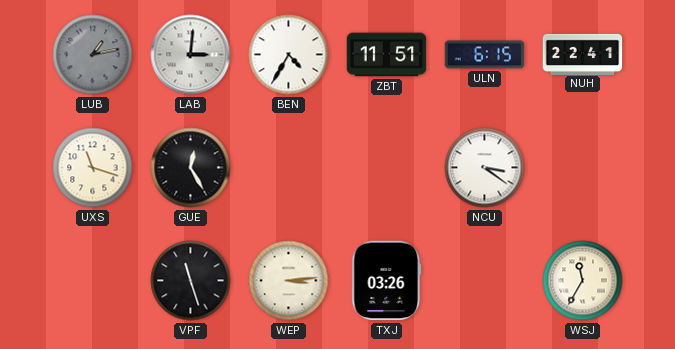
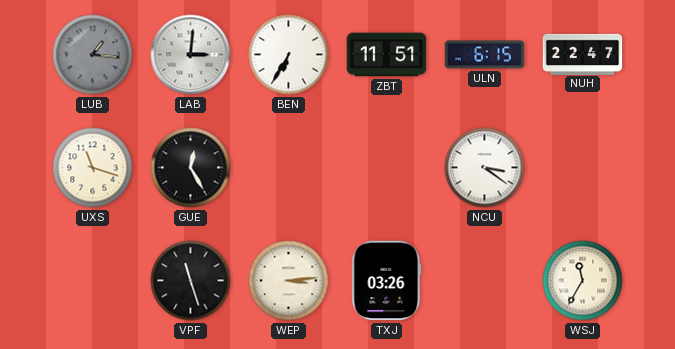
LUB: 1:13 -> 1:16
BEN: 4:35 -> 6:35
NUH: 22:41 -> 22:47
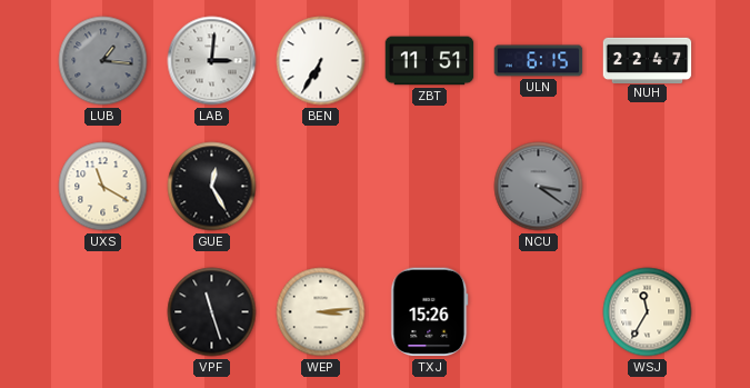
UXS: 11:18 -> 11:20
NCU dial: white -> grey
TXJ: 03:26 -> 15:26
